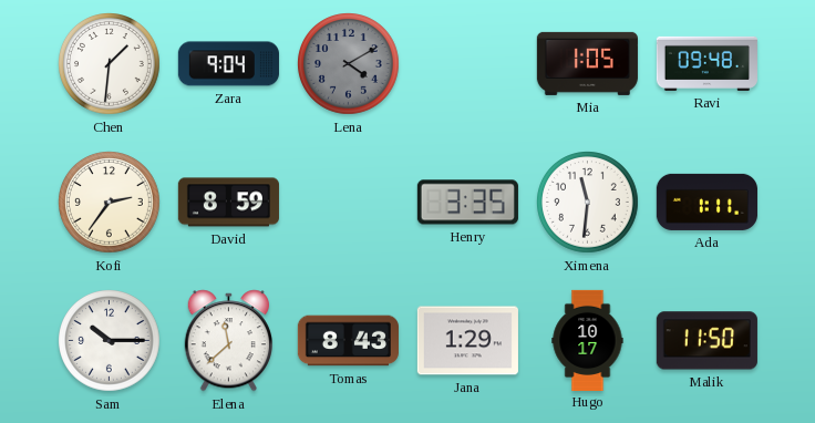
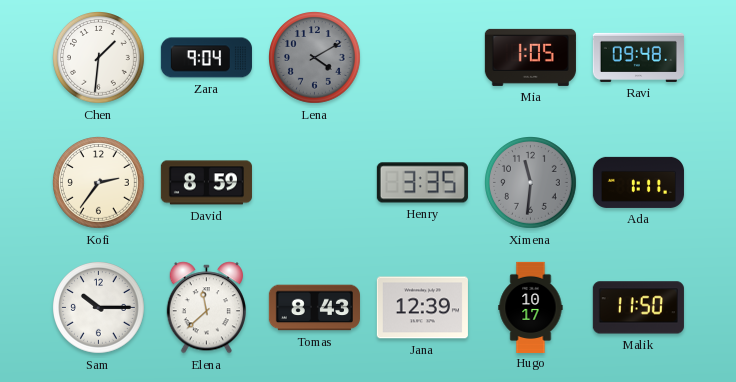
Ximena dial: white -> grey
Jana: 1:29 -> 12:39
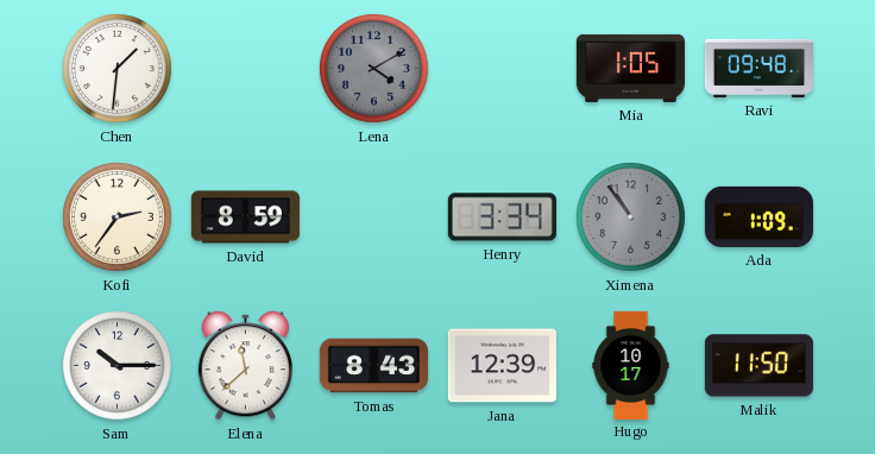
Zara: 9:04 -> none
Henry: 3:35 -> 3:34
Ximena: 11:31 -> 10:54
Ada: 1:11 -> 1:09
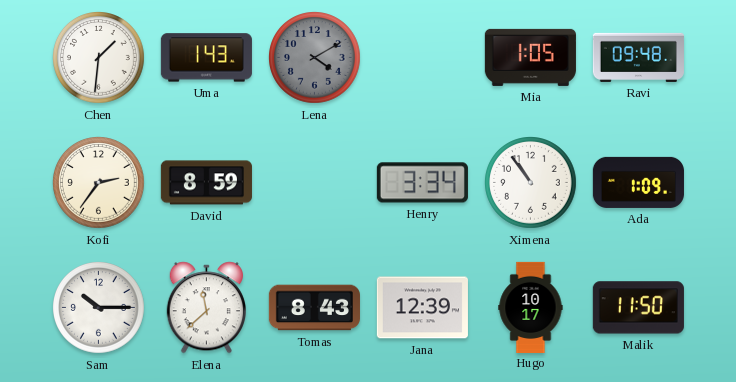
Uma: none -> 1:43
Ximena dial: grey -> white
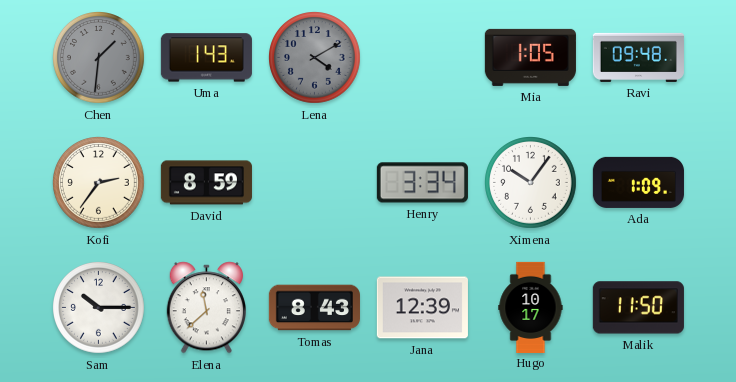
Chen dial: white -> grey
Ximena: 10:54 -> 10:06
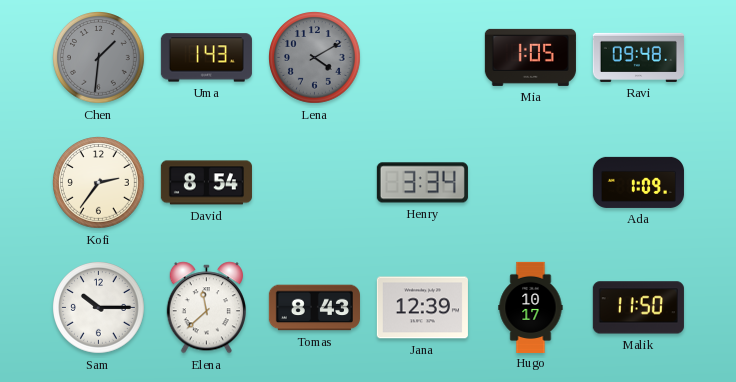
David: 8:59 -> 8:54
Ximena: 10:06 -> none
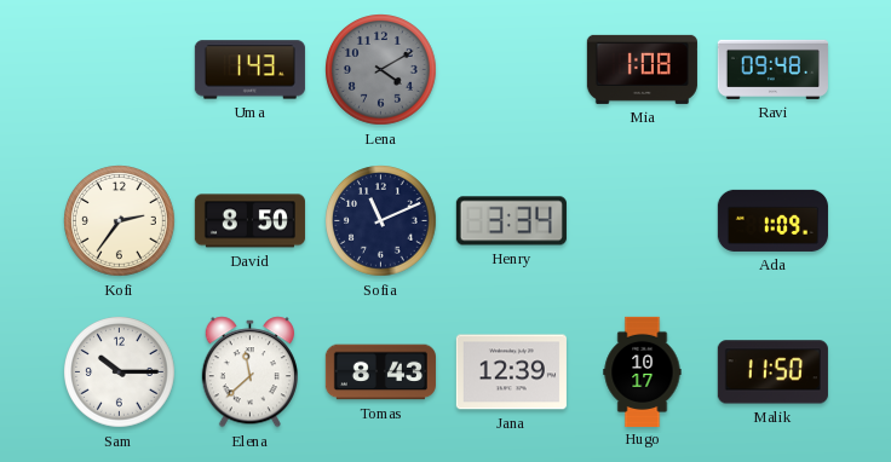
Chen: 1:31 -> none
Mia: 1:05 -> 1:08
David: 8:54 -> 8:50
Sofia: none -> 11:11
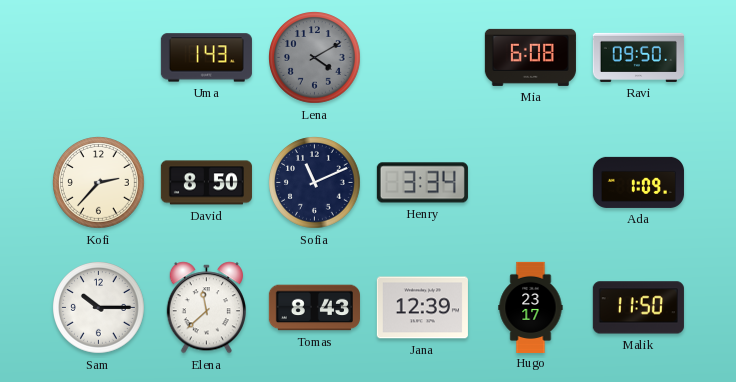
Mia: 1:08 -> 6:08
Ravi: 09:48 -> 09:50
Kofi: 2:36 -> 2:37
Hugo: 10:17 -> 23:17
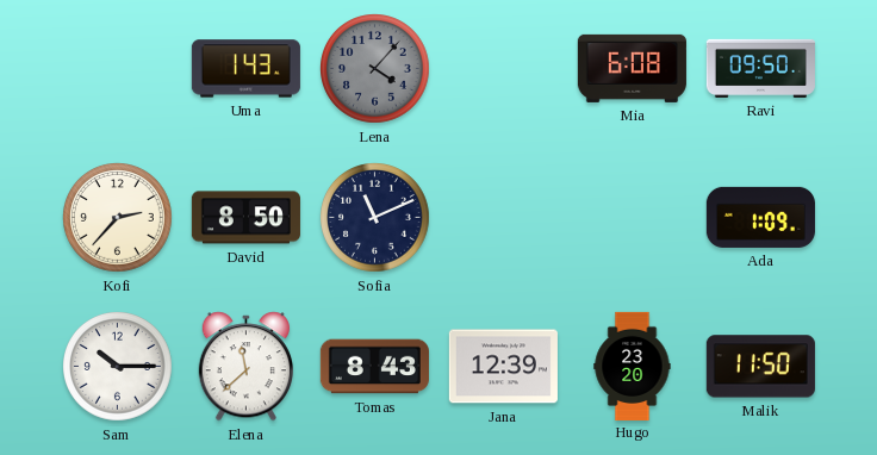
Lena: 4:10 -> 4:07
Henry: 3:34 -> none
Hugo: 23:17 -> 23:20
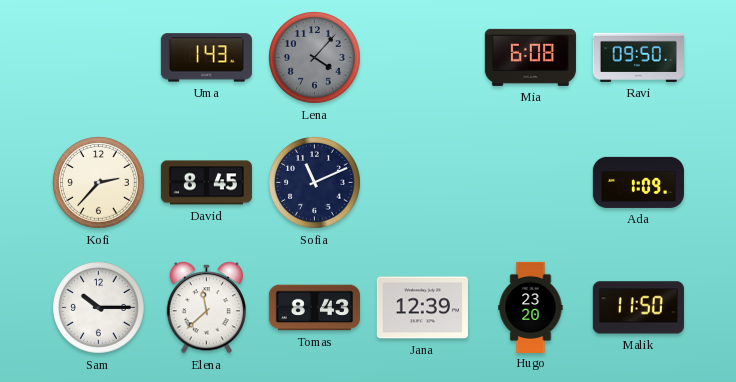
David: 8:50 -> 8:45
